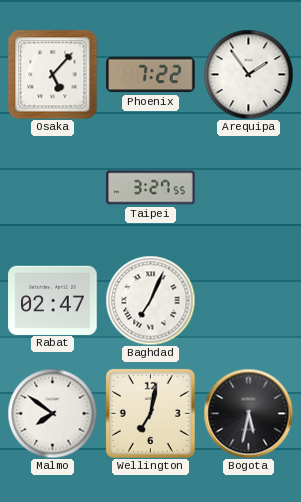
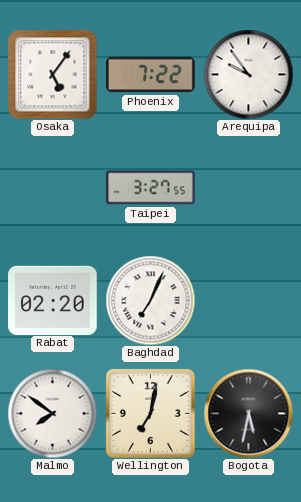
Osaka: 5:07 -> 5:06
Arequipa: 1:54 -> 9:54
Rabat: 02:47 -> 02:20
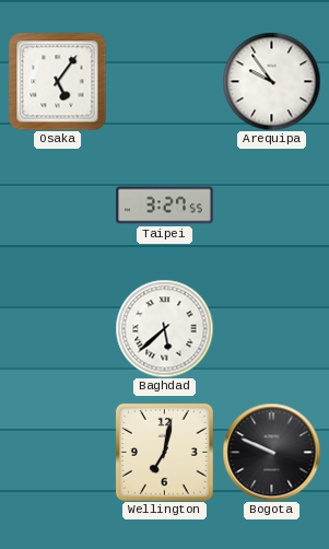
Phoenix: 7:22 -> none
Rabat: 02:20 -> none
Baghdad: 7:04 -> 5:38
Malmo: 7:51 -> none
Bogota: 5:32 -> 9:49
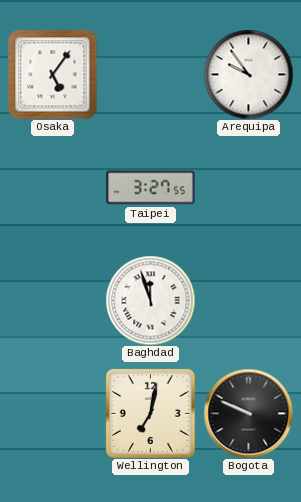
Baghdad: 5:38 -> 11:57
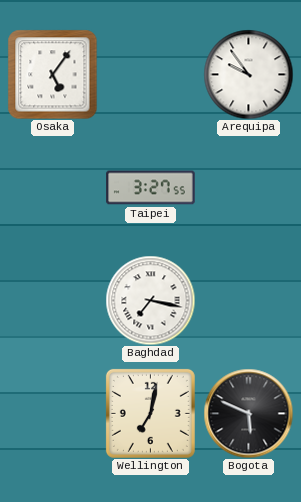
Baghdad: 11:57 -> 7:17
Bogota: 9:49 -> 5:49
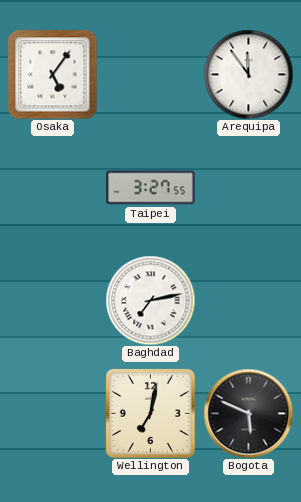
Arequipa: 9:54 -> 11:54
Baghdad: 7:17 -> 7:13
